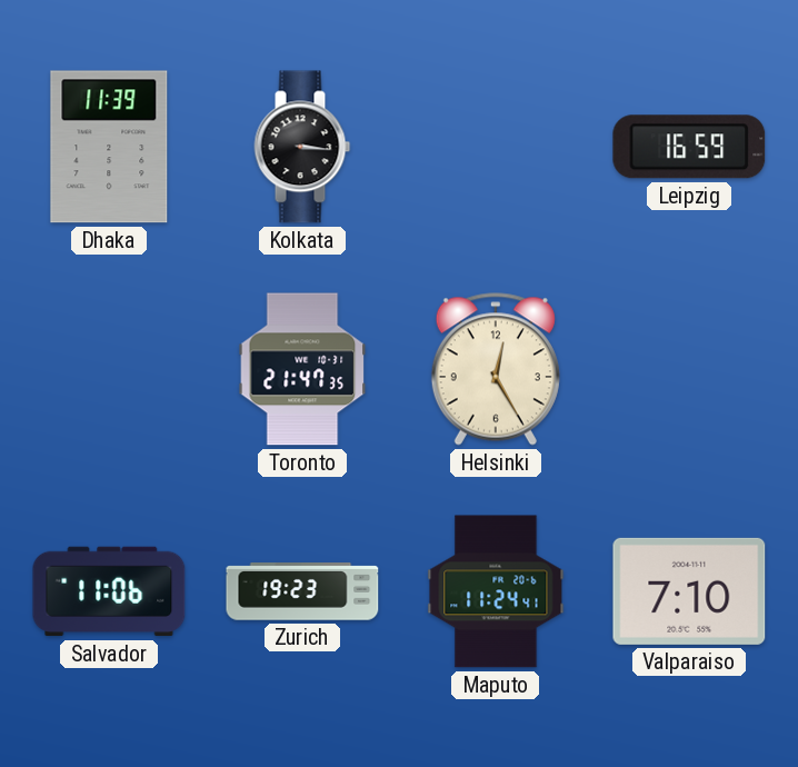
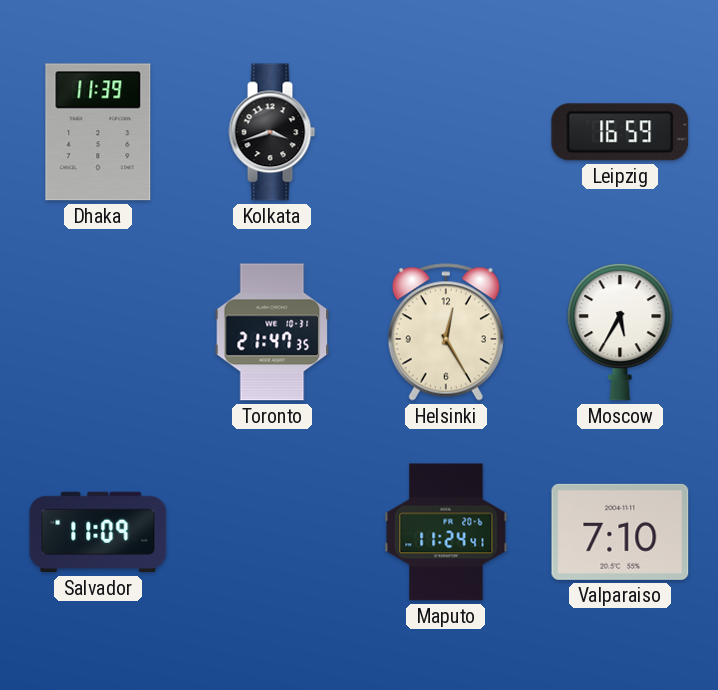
Kolkata: 3:16 -> 3:42
Moscow: none -> 5:35
Salvador: 11:06 -> 11:09
Zurich: 19:23 -> none
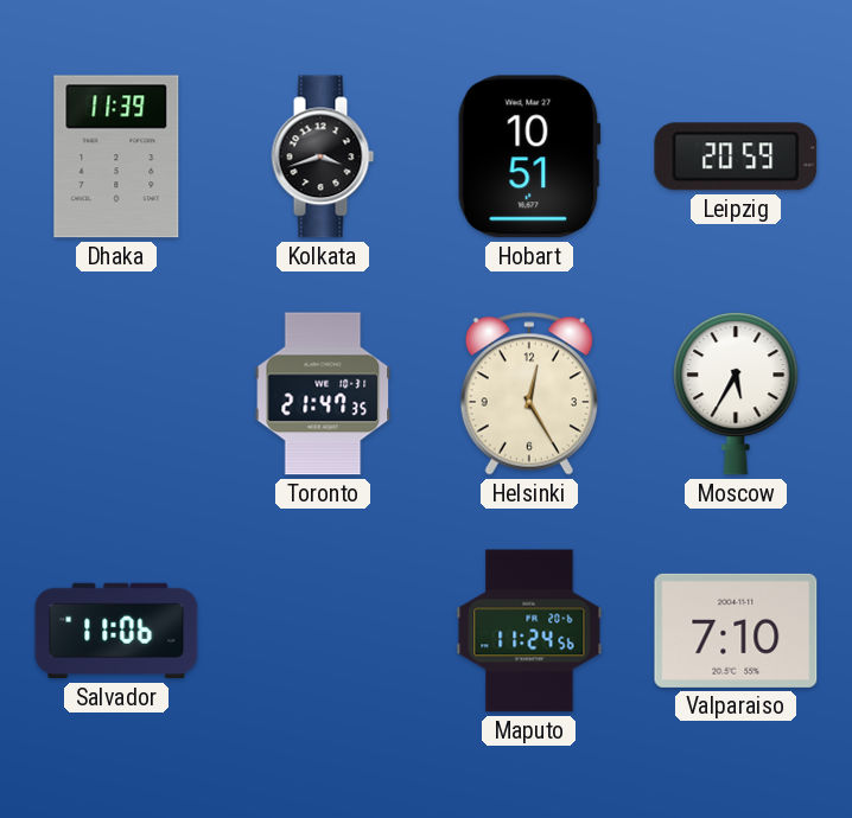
Hobart: none -> 10:51
Leipzig: 16:59 -> 20:59
Salvador: 11:09 -> 11:06
Maputo: 11:24:41 -> 11:24:56
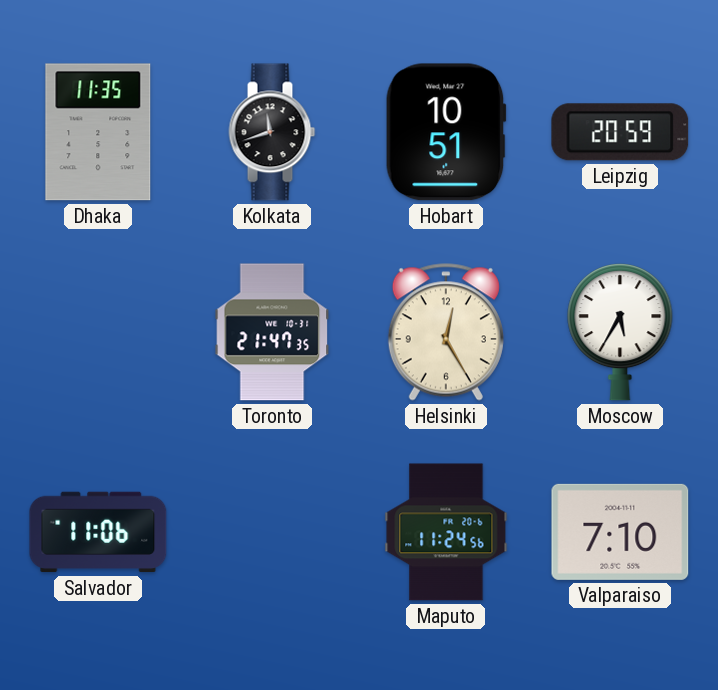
Dhaka: 11:39 -> 11:35
Kolkata: 3:42 -> 11:42
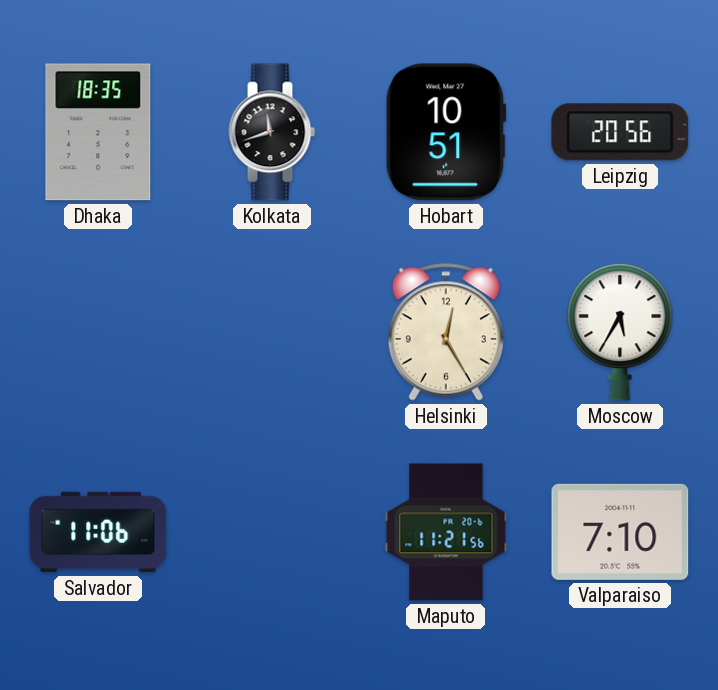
Dhaka: 11:35 -> 18:35
Leipzig: 20:59 -> 20:56
Toronto: 21:47 -> none
Maputo: 11:24 -> 11:21
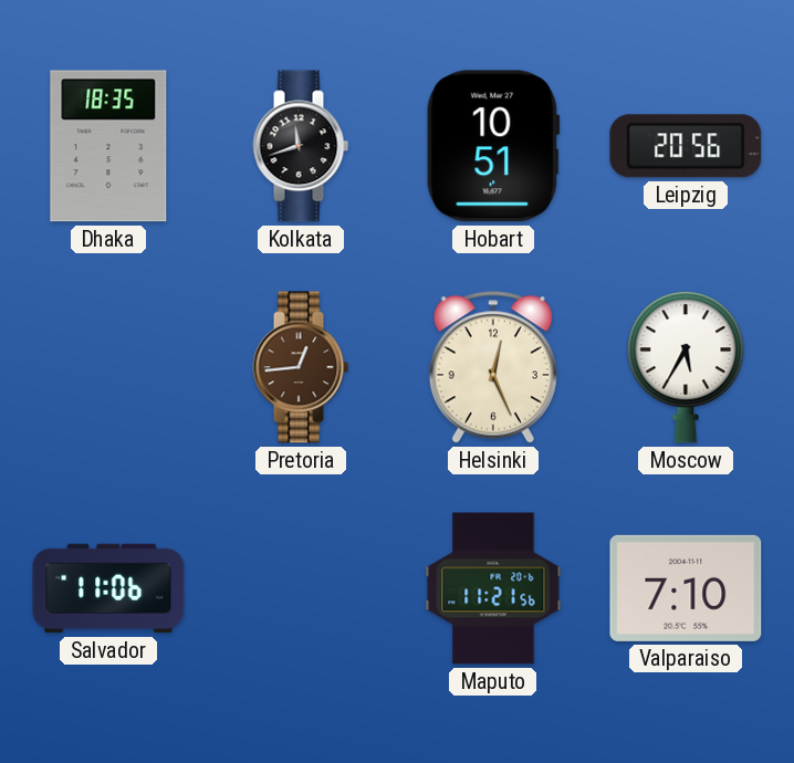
Pretoria: none -> 12:44
Helsinki: 12:25 -> 12:26
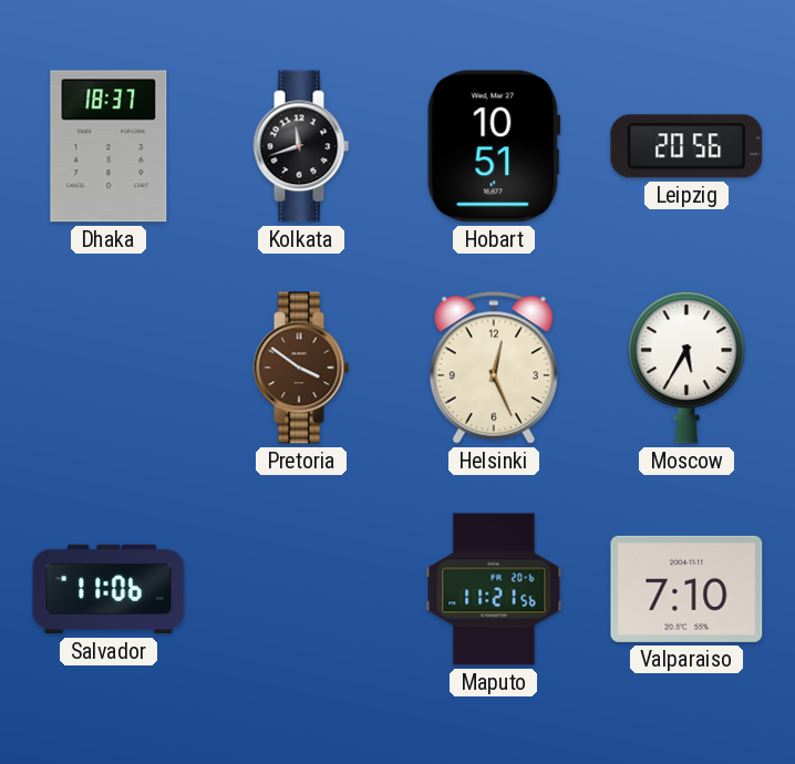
Dhaka: 18:35 -> 18:37
Pretoria: 12:44 -> 3:51
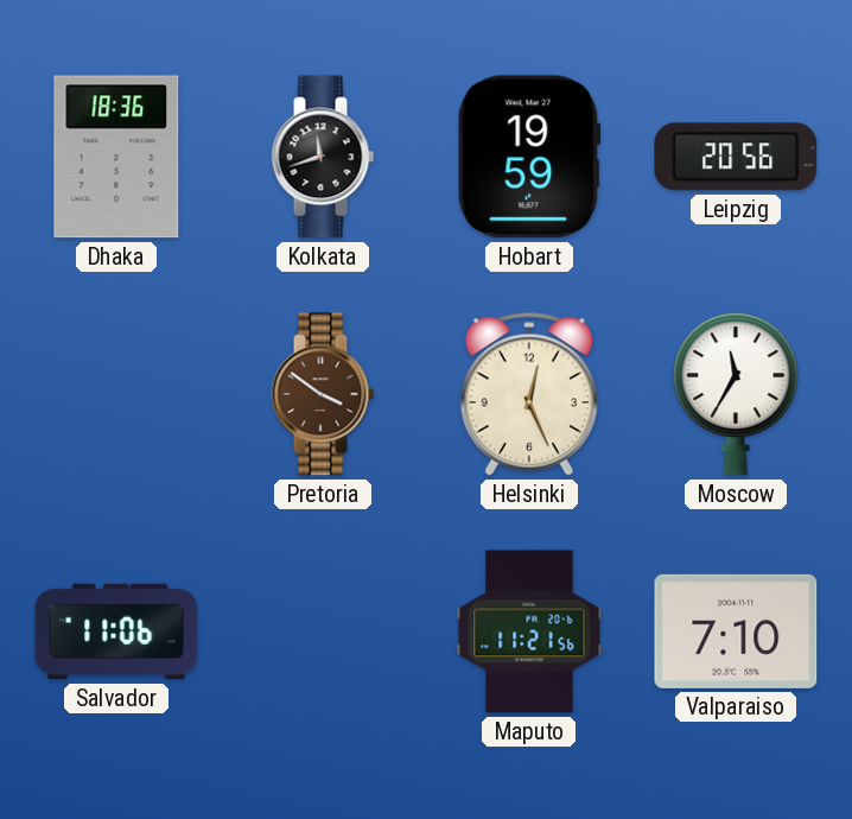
Dhaka: 18:37 -> 18:36
Hobart: 10:51 -> 19:59
Moscow: 5:35 -> 11:35
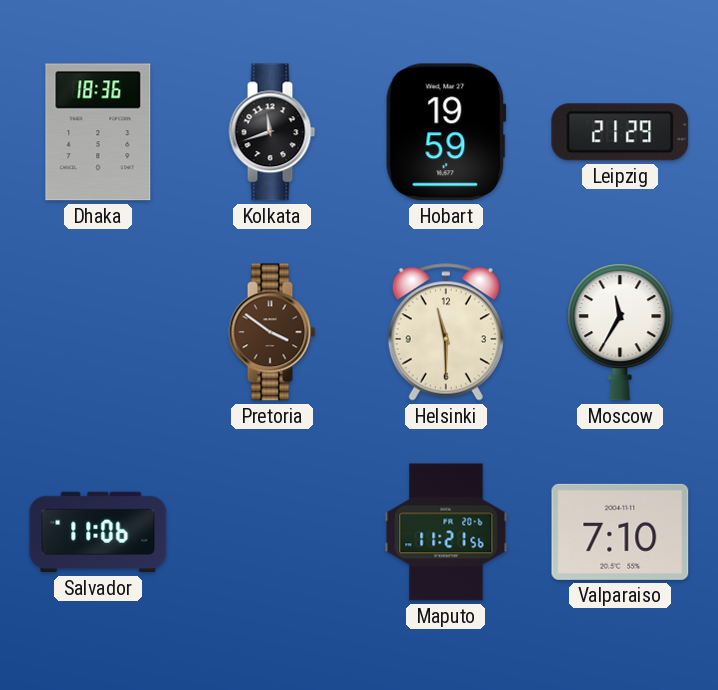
Leipzig: 20:56 -> 21:29
Helsinki: 12:26 -> 11:30
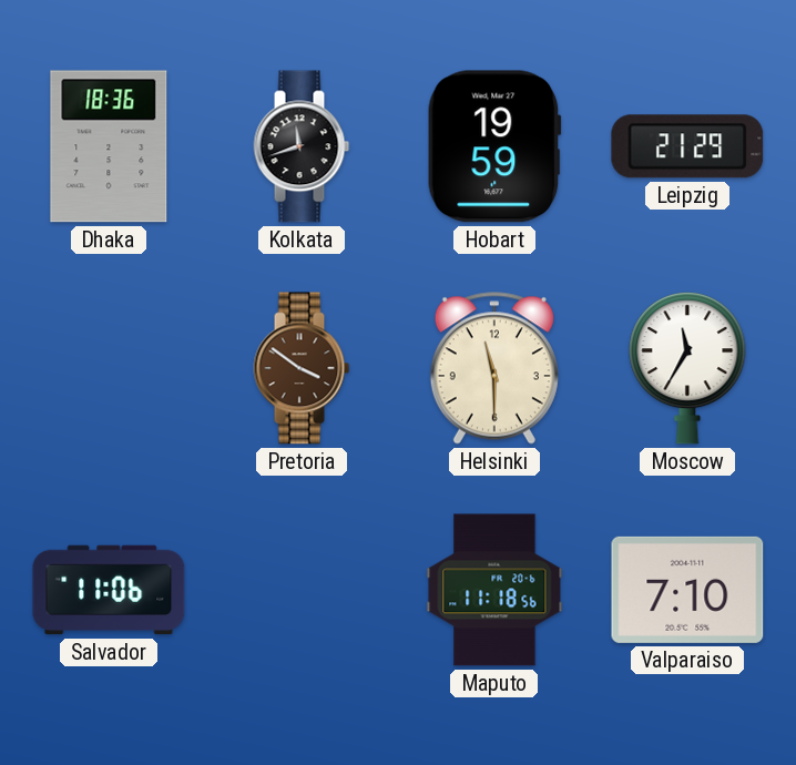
Maputo: 11:21 -> 11:18
